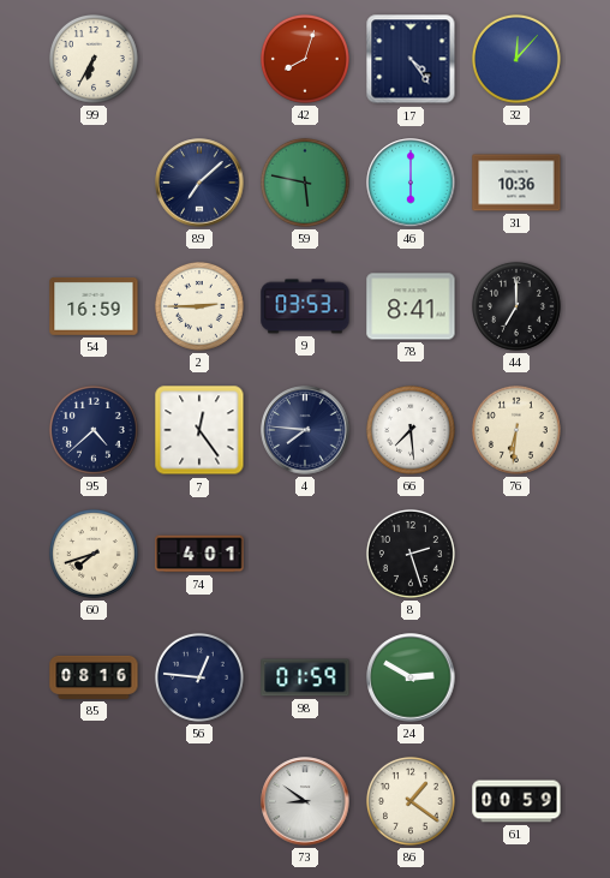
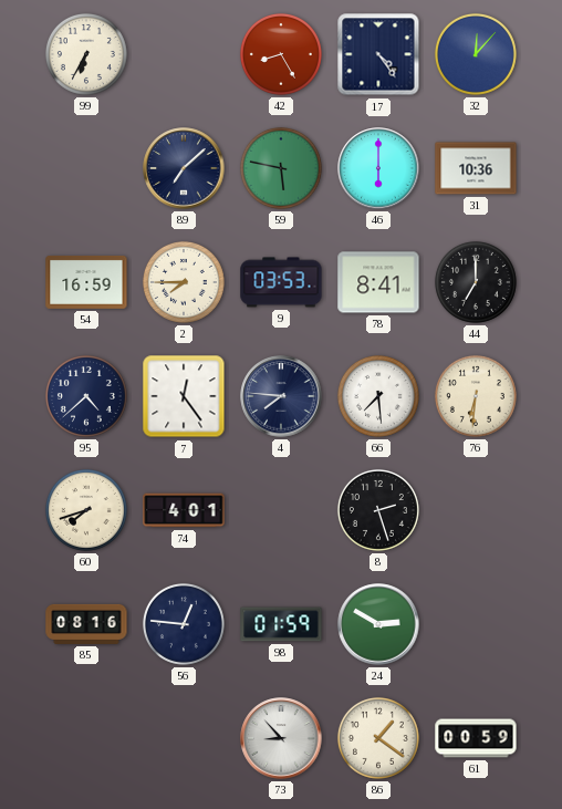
42: 8:03 -> 8:25
2: 2:45 -> 7:45
73: 8:51 -> 8:53
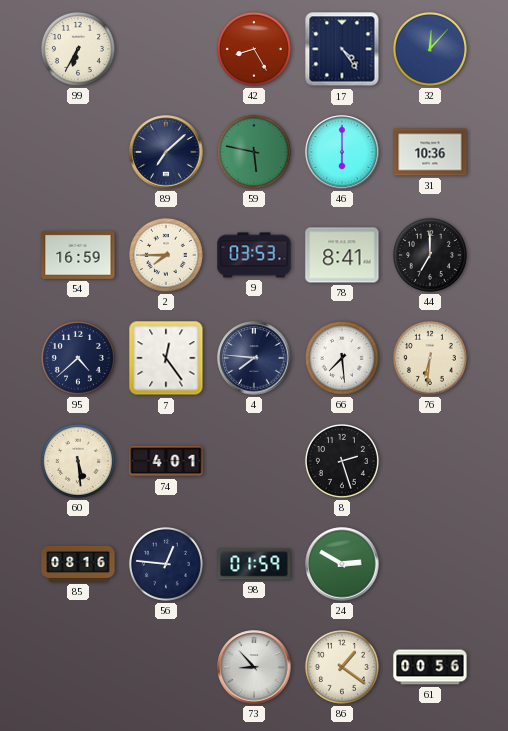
60: 7:42 -> 5:29
61: 00:59 -> 00:56
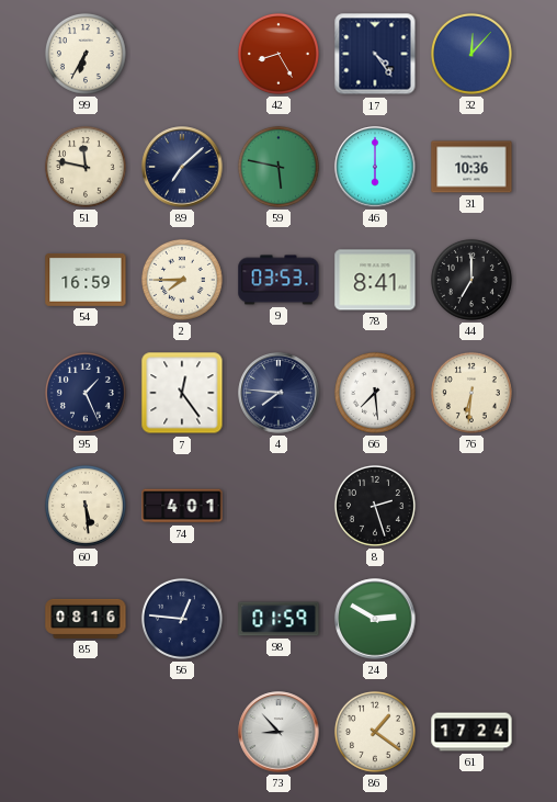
51: none -> 11:47
95: 4:38 -> 1:26
61: 00:56 -> 17:24
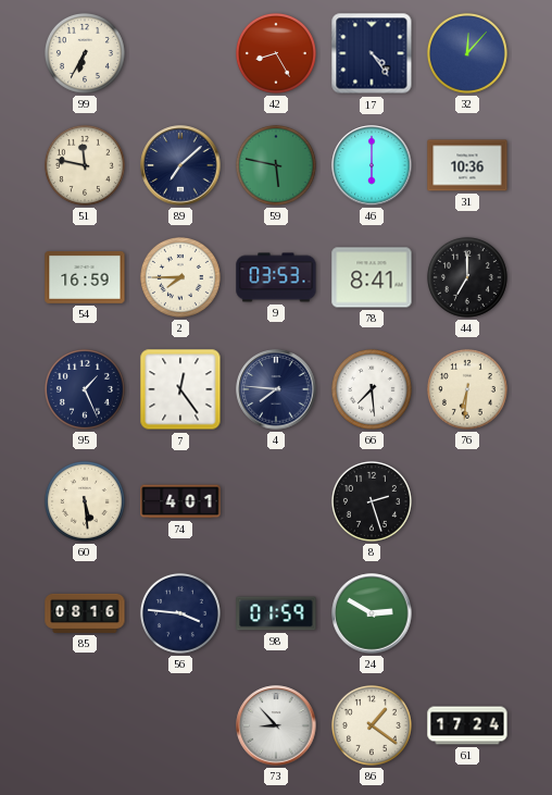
56: 12:46 -> 3:46
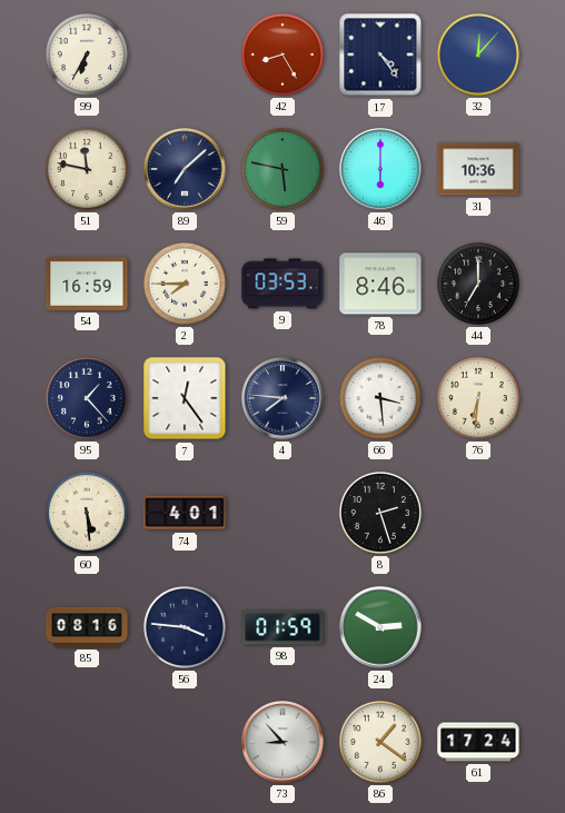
78: 8:41 -> 8:46
95: 1:26 -> 1:23
66: 7:29 -> 3:29
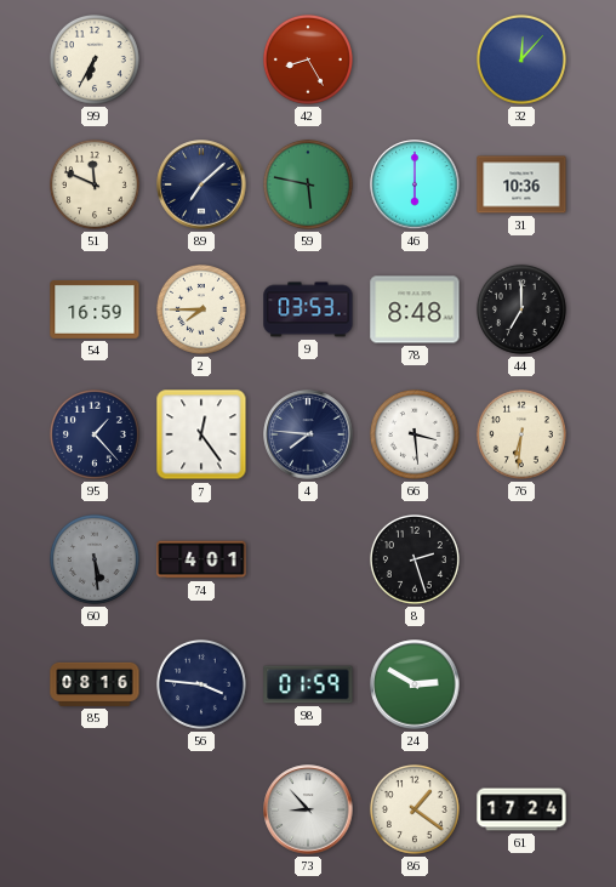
17: 4:24 -> none
51: 11:47 -> 11:49
78: 8:46 -> 8:48
60 dial: cream -> grey
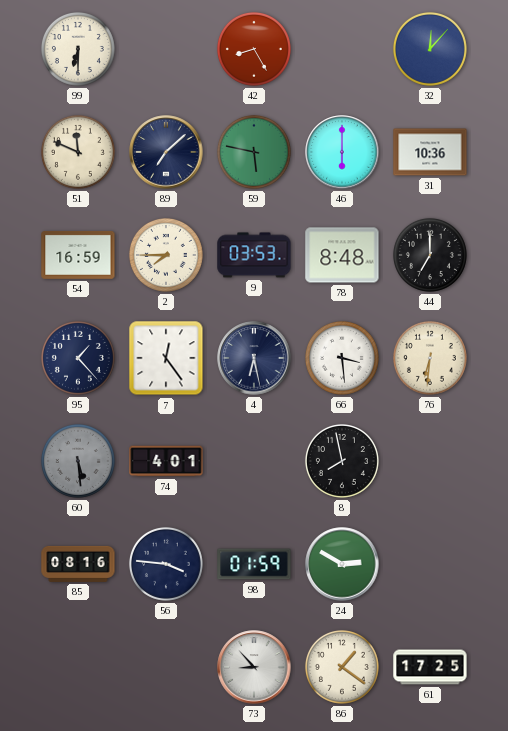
99: 6:35 -> 6:30
4: 7:46 -> 6:28
8: 2:27 -> 7:58
61: 17:24 -> 17:25
